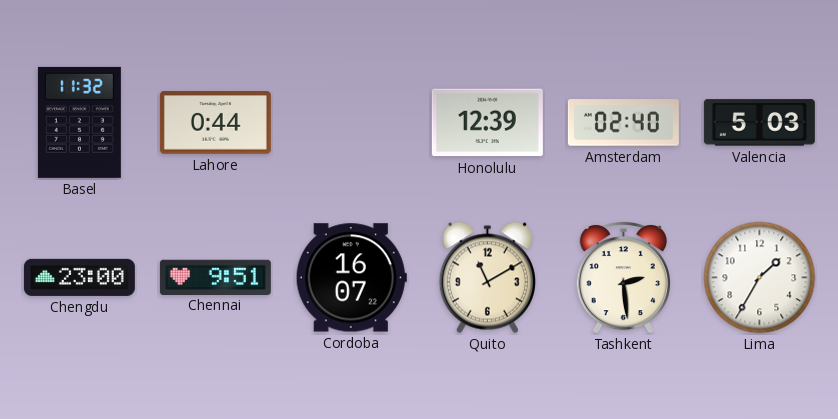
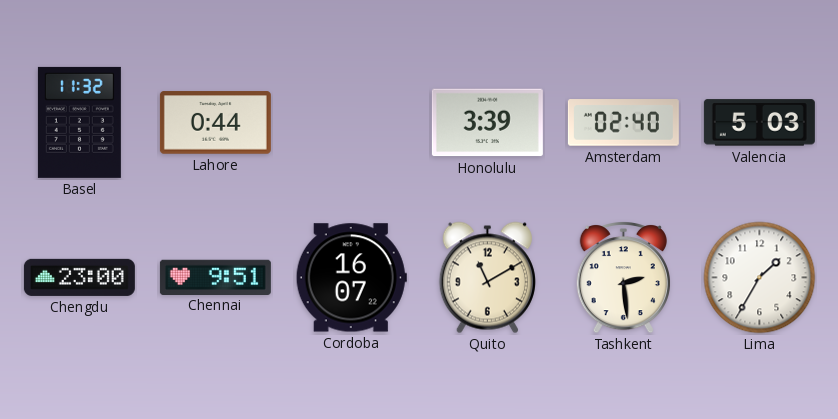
Honolulu: 12:39 -> 3:39
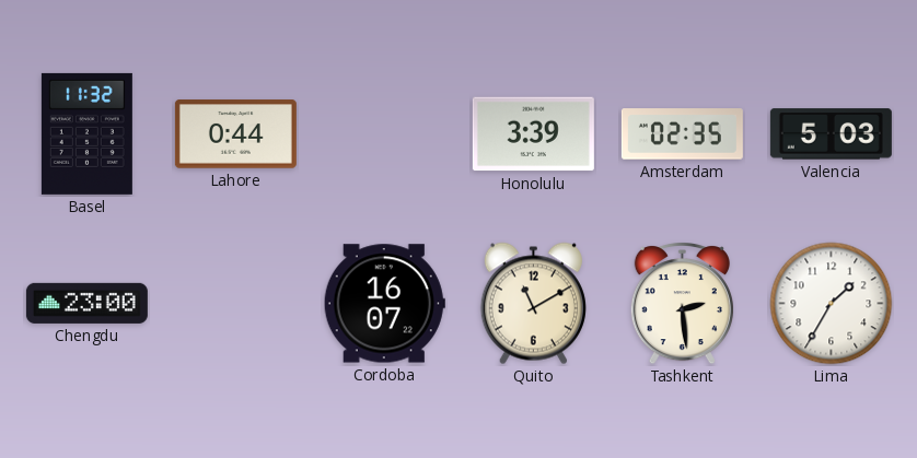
Amsterdam: 02:40 -> 02:35
Chennai: 9:51 -> none
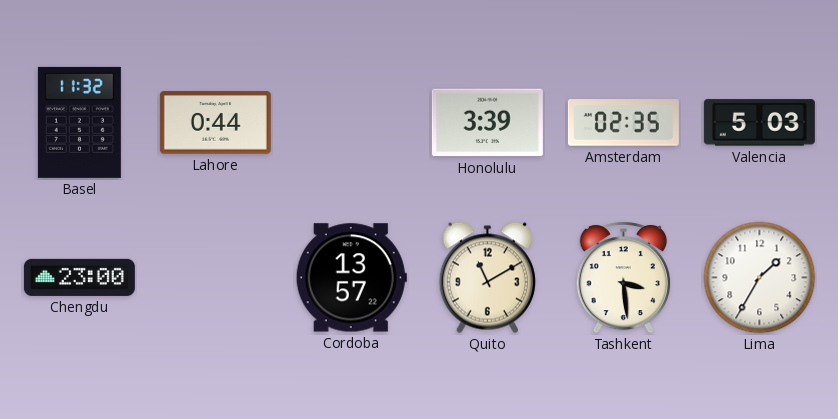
Cordoba: 16:07 -> 13:57
Tashkent: 2:29 -> 3:29
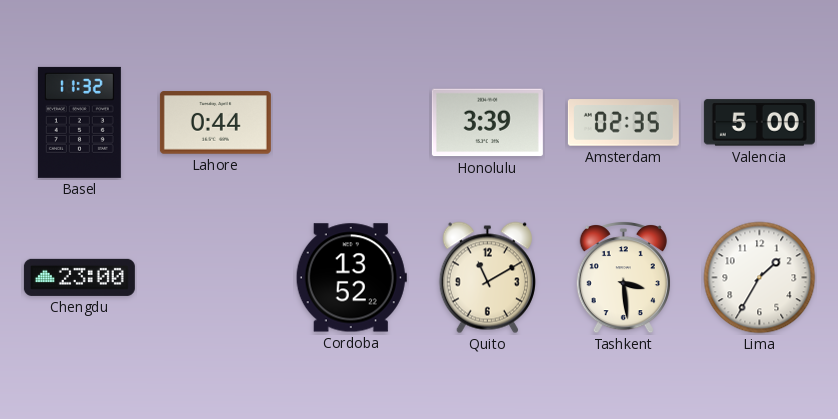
Valencia: 5:03 -> 5:00
Cordoba: 13:57 -> 13:52
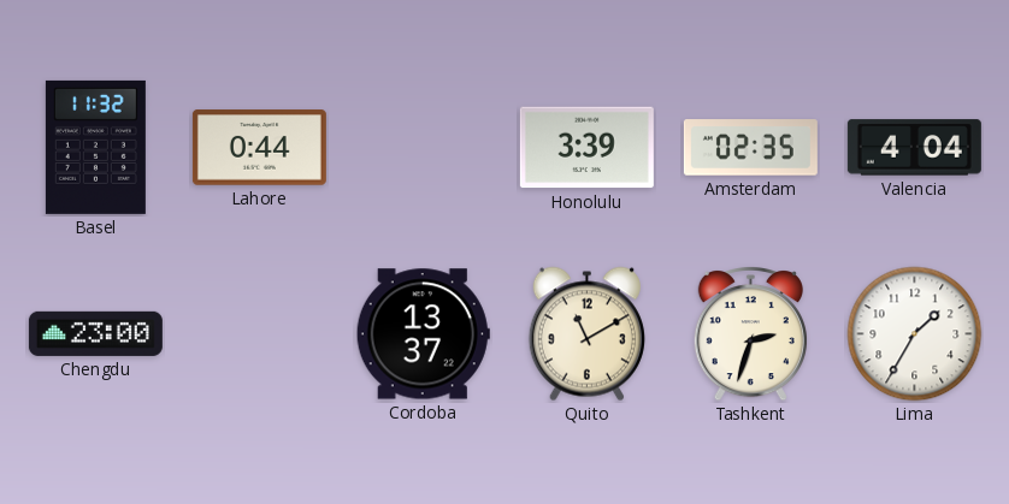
Valencia: 5:00 -> 4:04
Cordoba: 13:52 -> 13:37
Tashkent: 3:29 -> 2:33
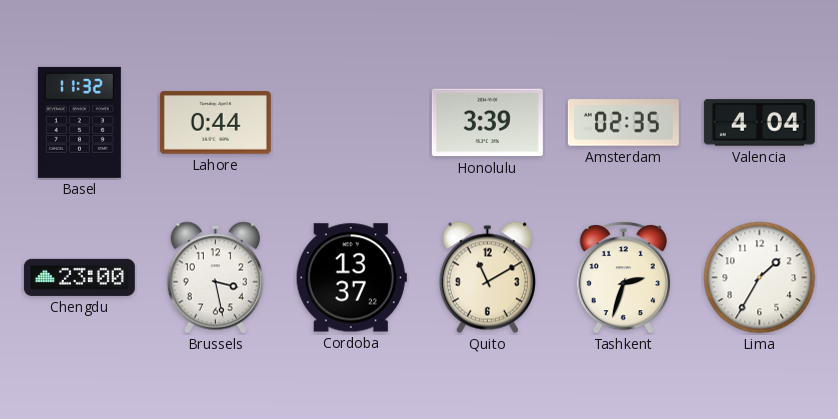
Brussels: none -> 3:28
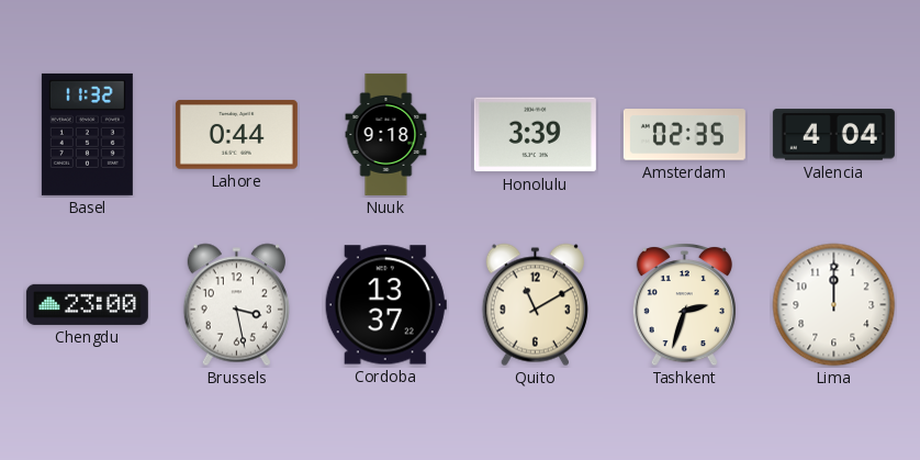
Nuuk: none -> 9:18
Lima: 1:35 -> 12:00
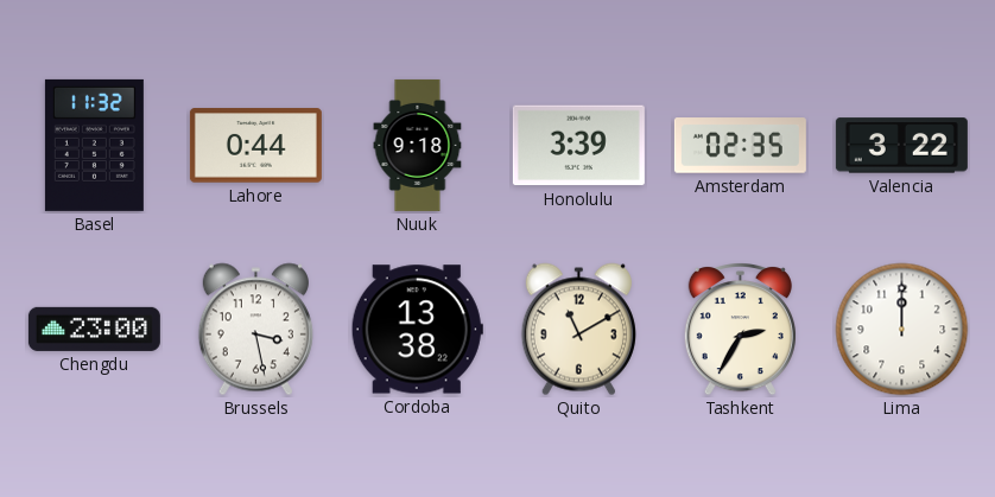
Valencia: 4:04 -> 3:22
Cordoba: 13:37 -> 13:38
Tashkent: 2:33 -> 2:35
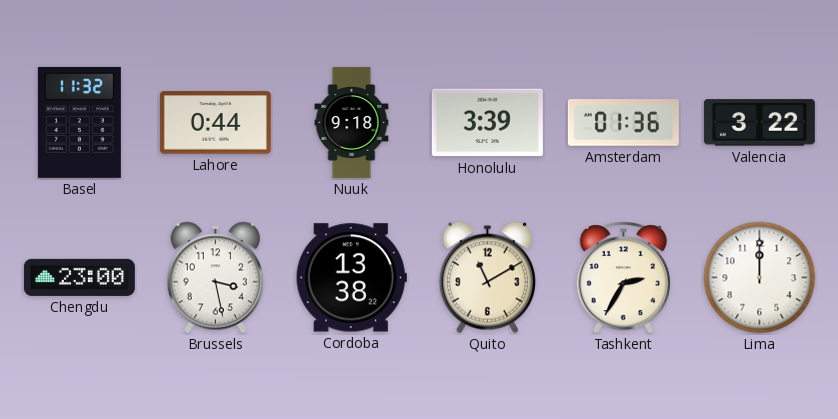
Amsterdam: 02:35 -> 01:36
